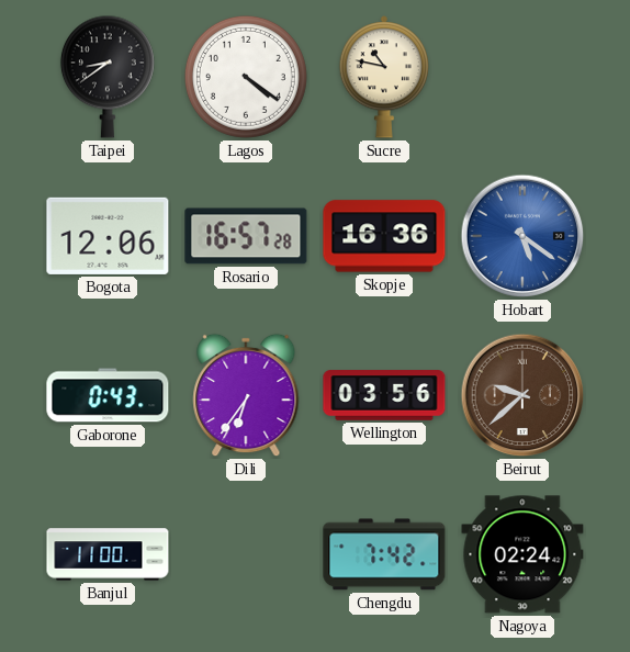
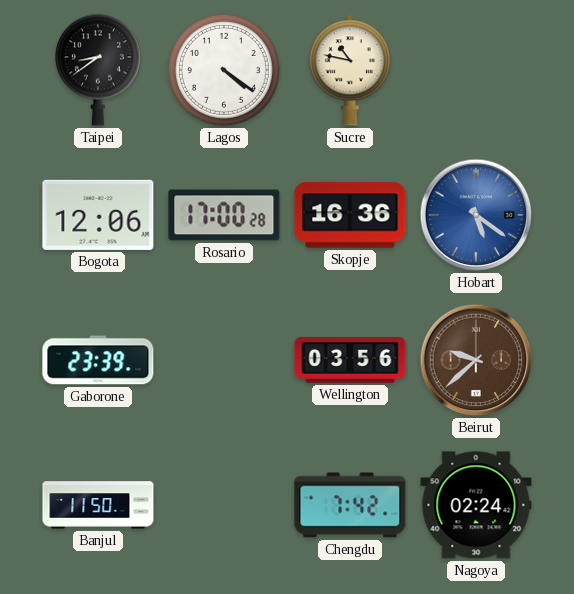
Rosario: 16:57 -> 17:00
Gaborone: 0:43 -> 23:39
Dili: 6:36 -> none
Banjul: 11:00 -> 11:50
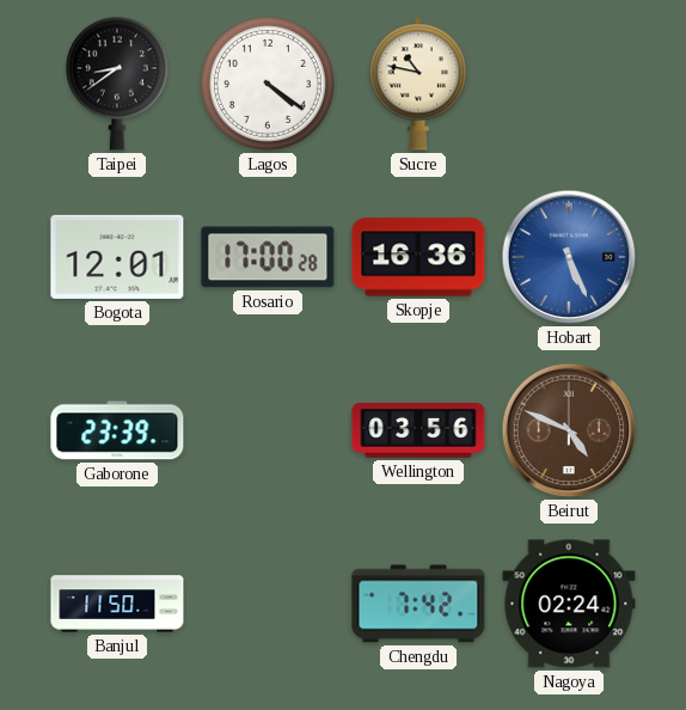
Bogota: 12:06 -> 12:01
Hobart: 5:21 -> 5:26
Beirut: 9:38 -> 4:49
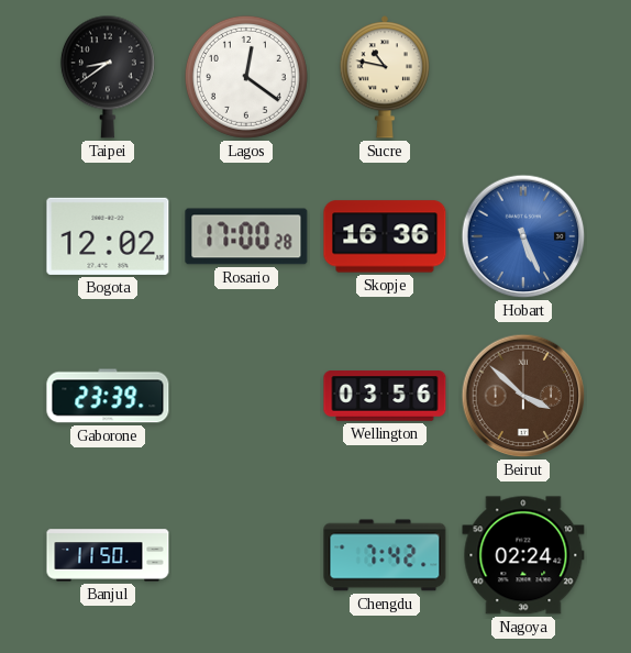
Lagos: 4:21 -> 12:21
Bogota: 12:01 -> 12:02
Beirut: 4:49 -> 3:52
